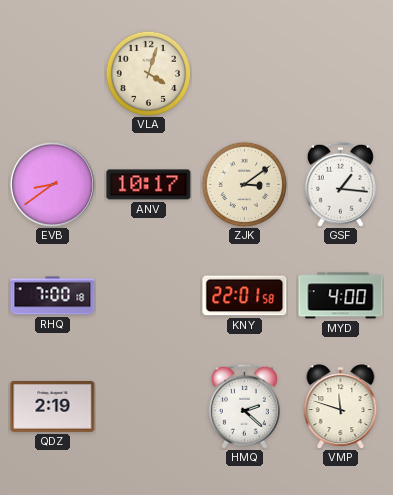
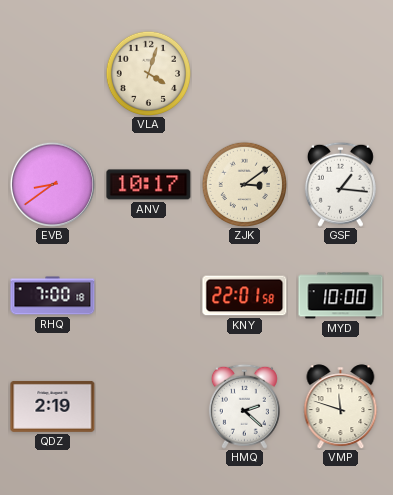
MYD: 4:00 -> 10:00
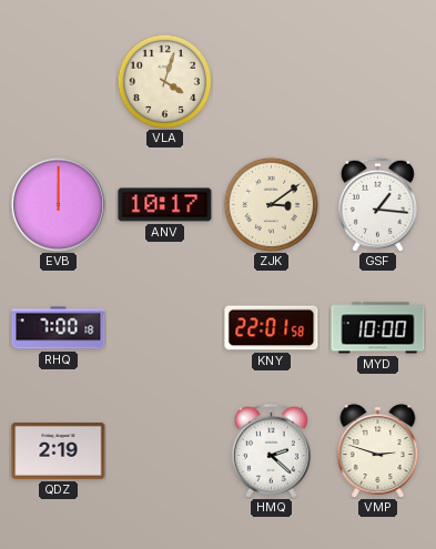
EVB: 8:39 -> 12:00
VMP: 11:48 -> 2:48
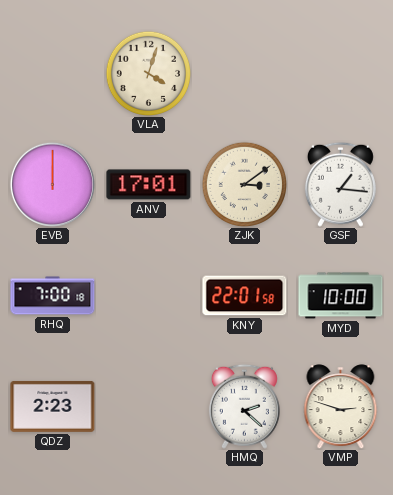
ANV: 10:17 -> 17:01
QDZ: 2:19 -> 2:23
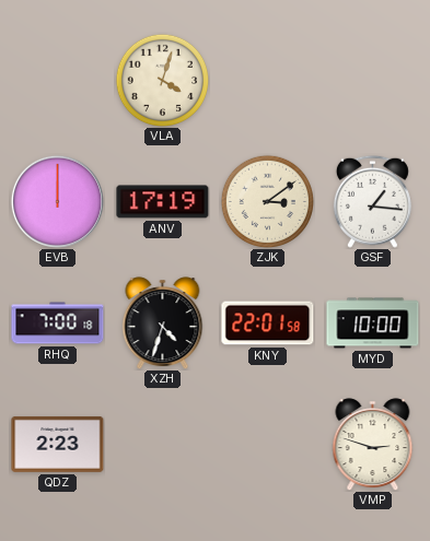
ANV: 17:01 -> 17:19
XZH: none -> 4:33
HMQ: 2:22 -> none
